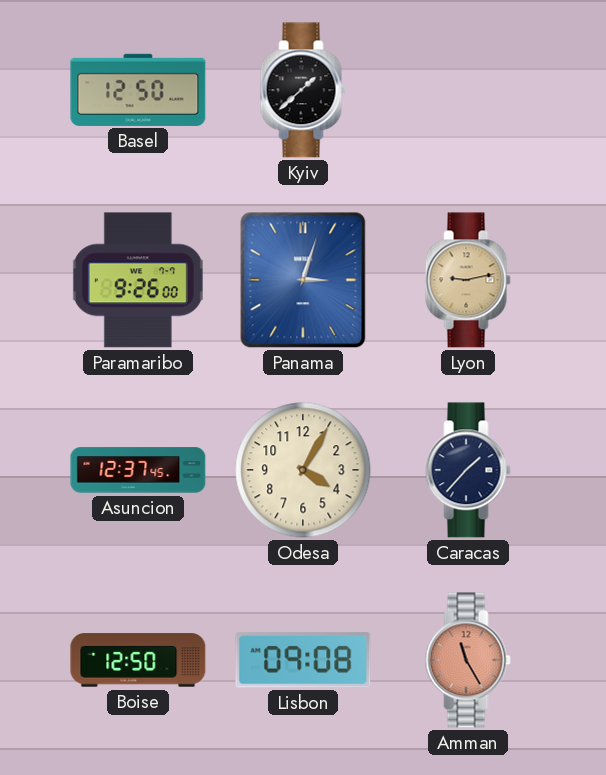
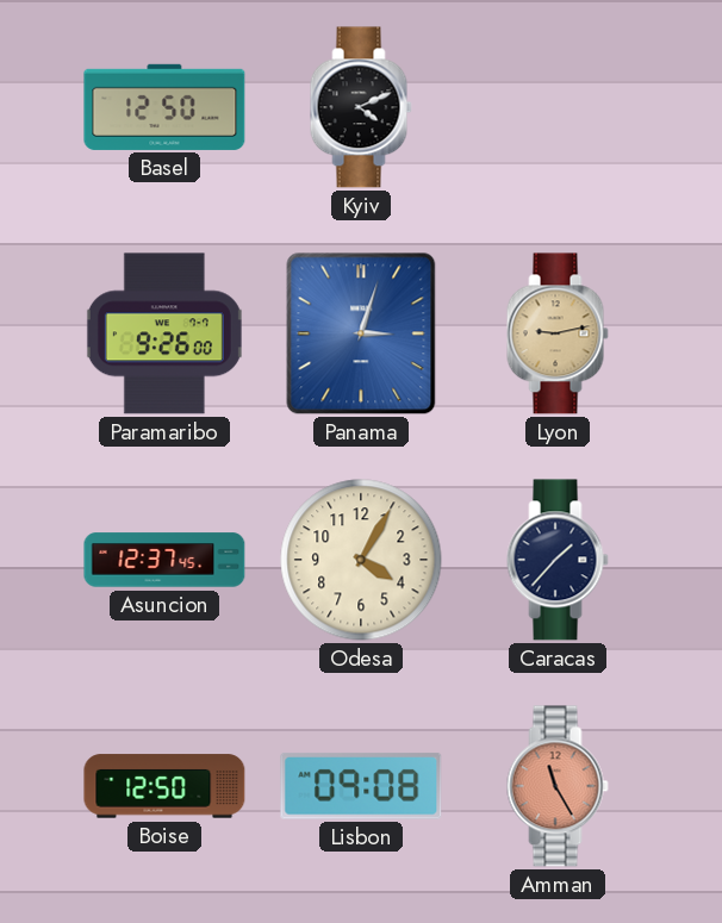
Kyiv: 1:38 -> 4:11
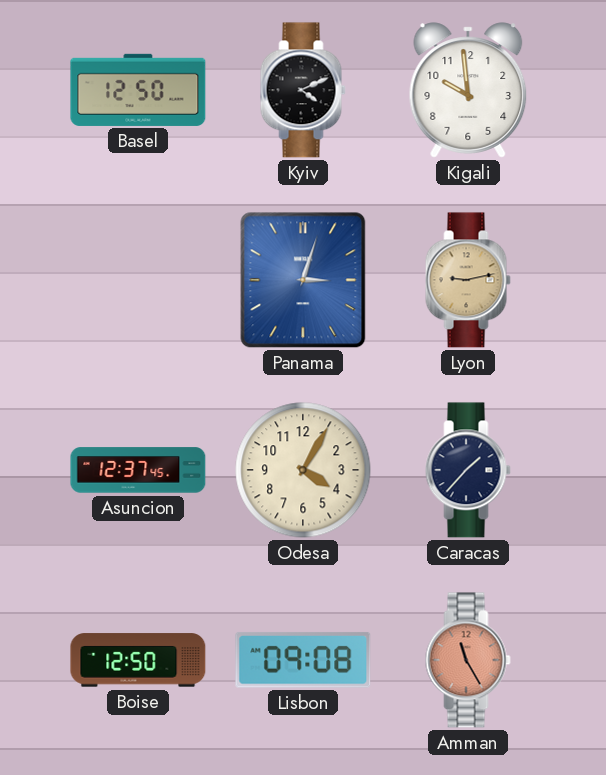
Kigali: none -> 9:59
Paramaribo: 9:26 -> none
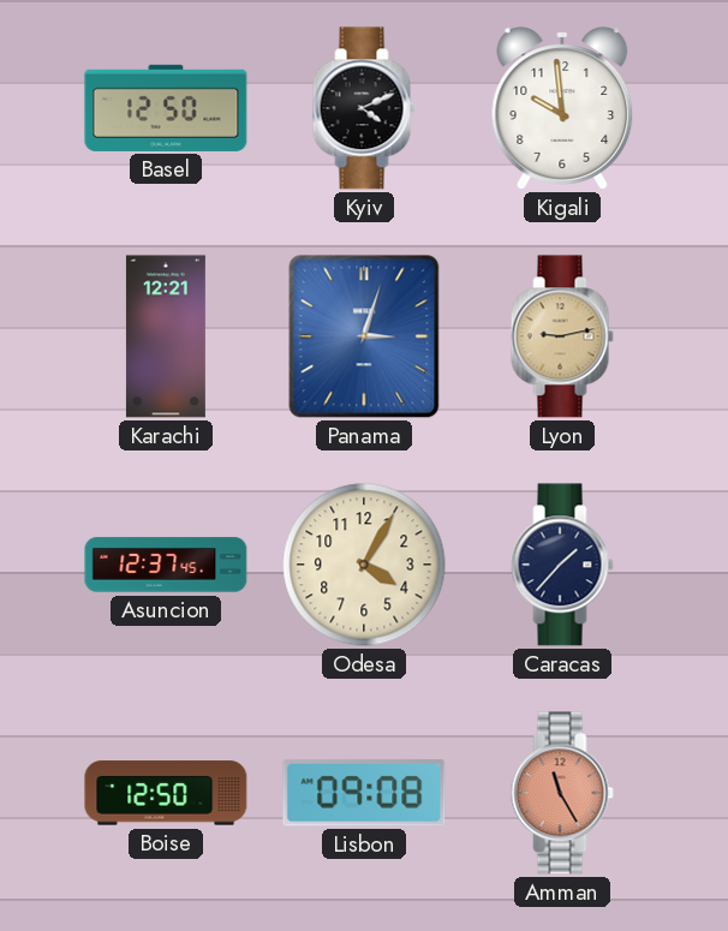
Karachi: none -> 12:21
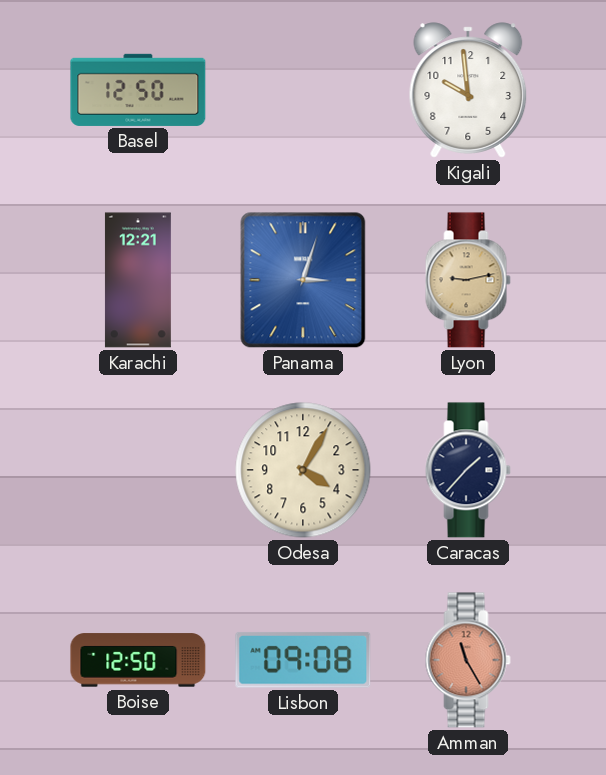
Kyiv: 4:11 -> none
Asuncion: 12:37 -> none
